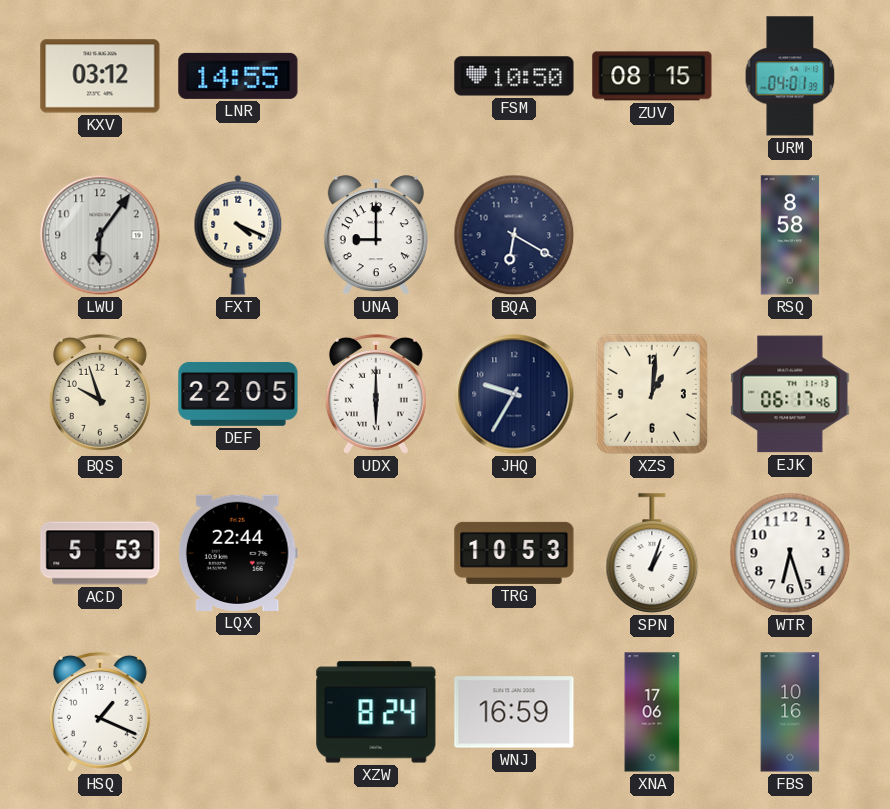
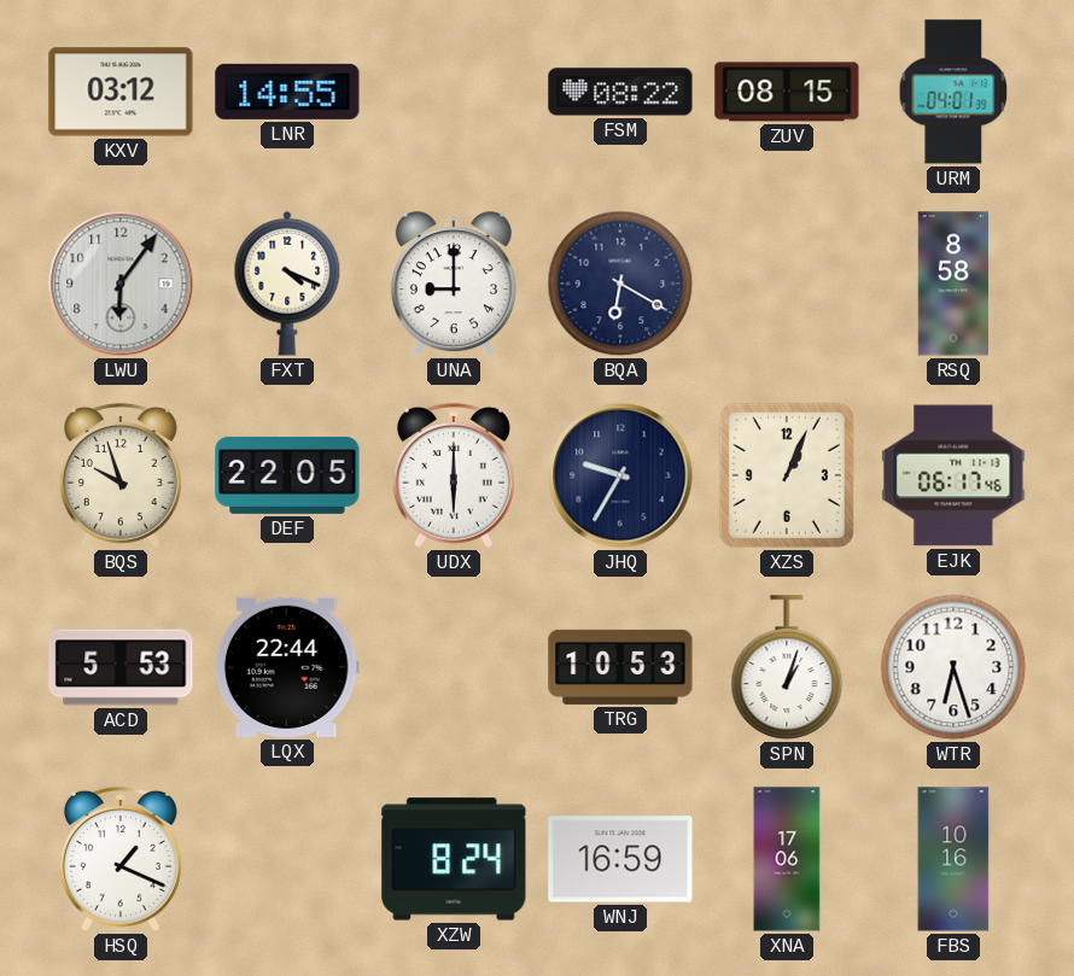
FSM: 10:50 -> 08:22
XZS: 1:01 -> 1:04
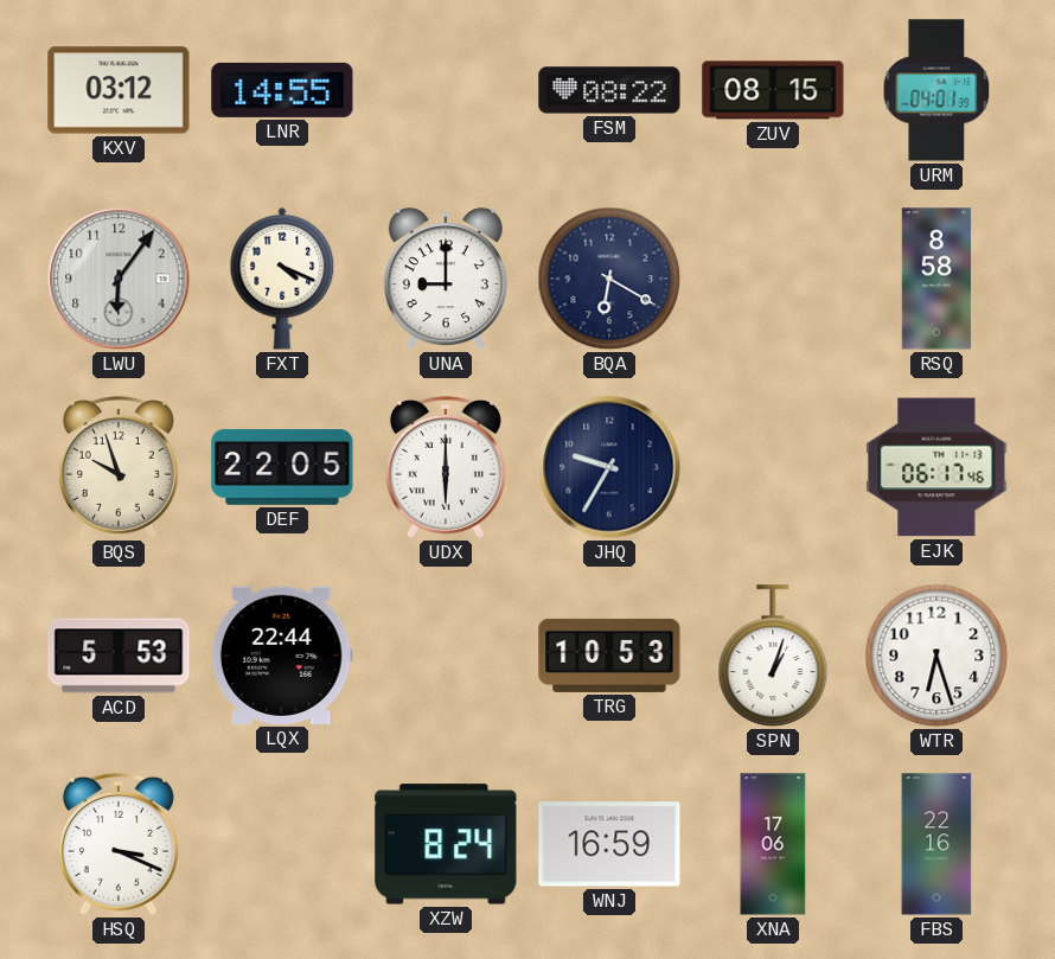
XZS: 1:04 -> none
HSQ: 1:19 -> 3:19
FBS: 10:16 -> 22:16
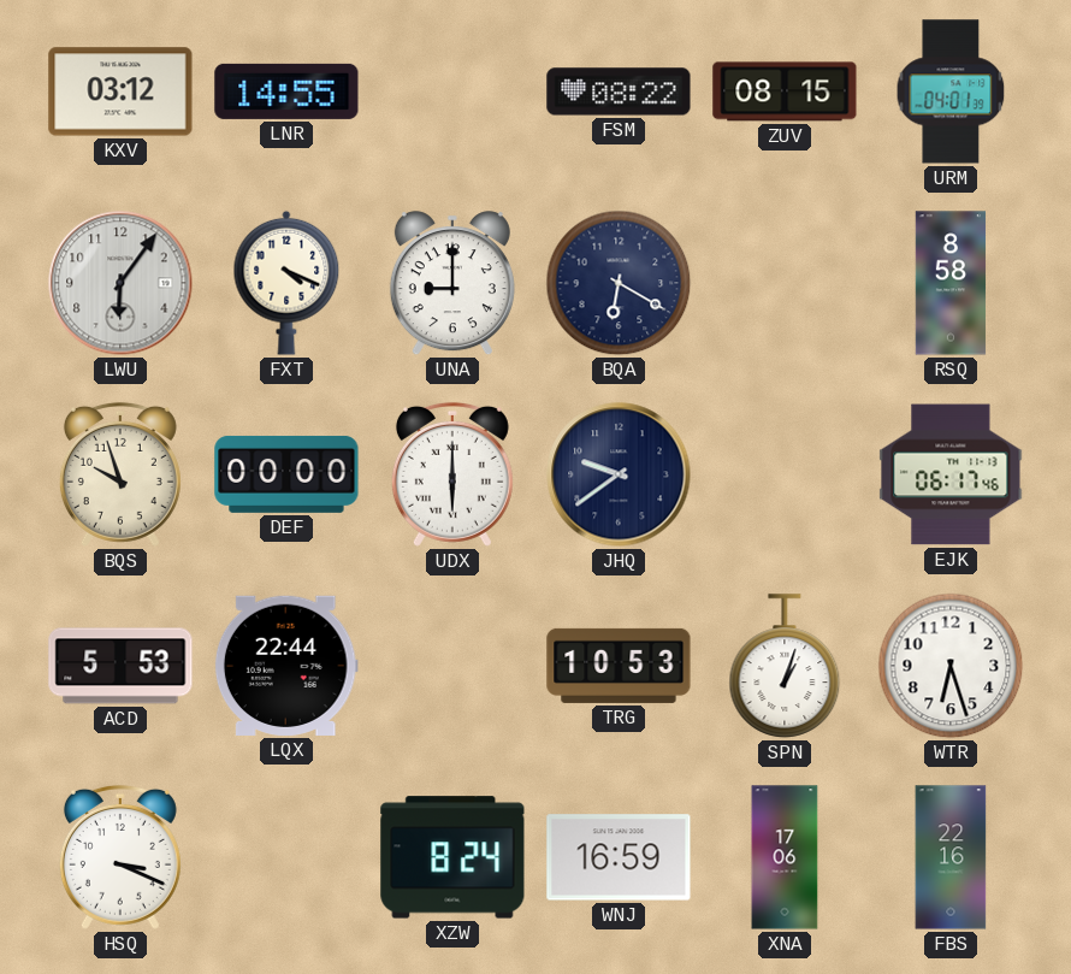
DEF: 22:05 -> 00:00
JHQ: 9:35 -> 9:39
